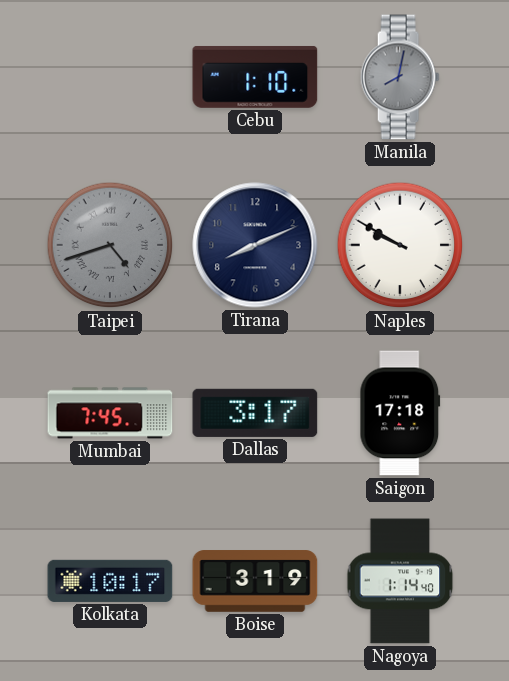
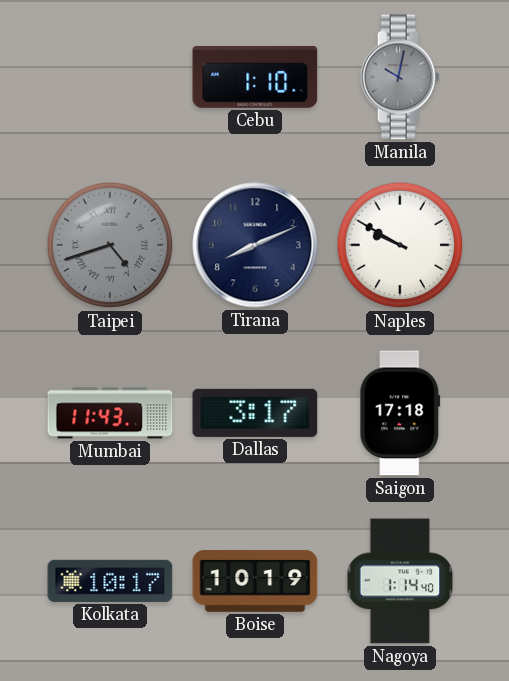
Manila: 8:02 -> 10:02
Mumbai: 7:45 -> 11:43
Boise: 3:19 -> 10:19
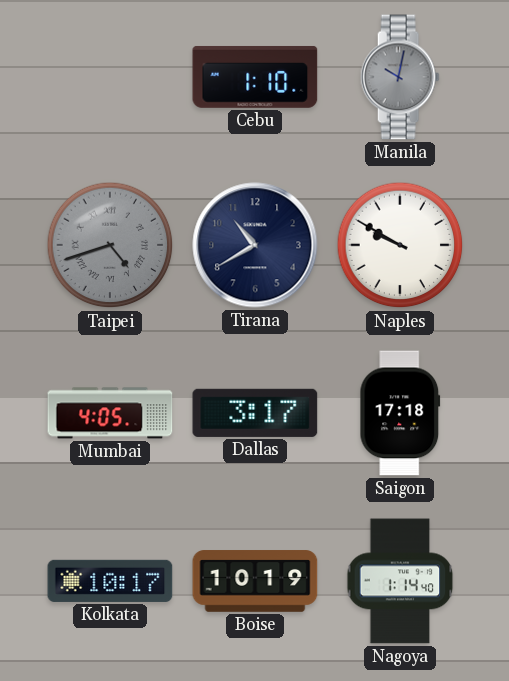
Tirana: 8:11 -> 10:40
Mumbai: 11:43 -> 4:05
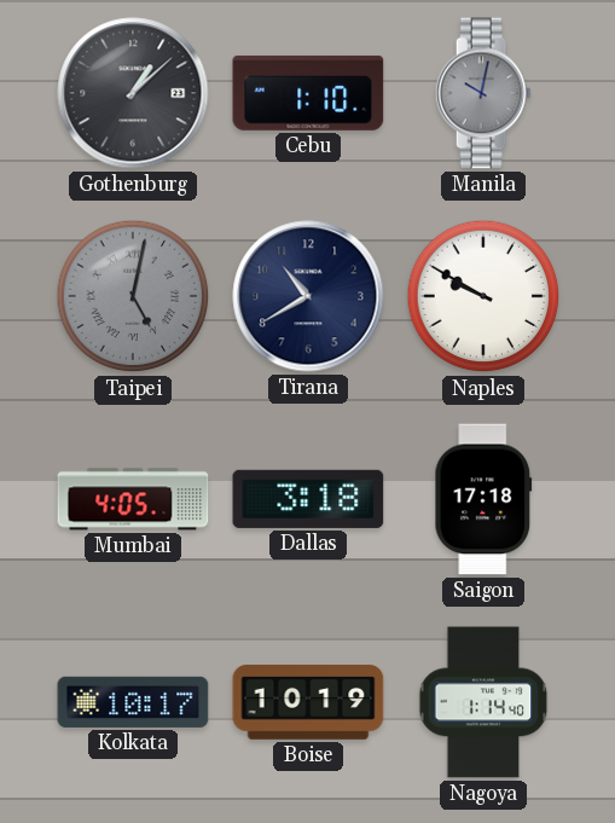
Gothenburg: none -> 1:08
Taipei: 4:42 -> 5:02
Dallas: 3:17 -> 3:18
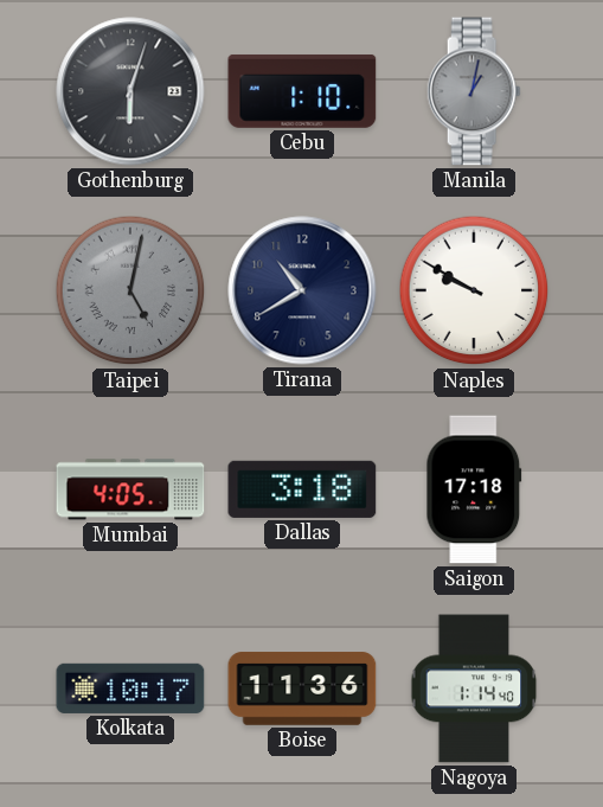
Gothenburg: 1:08 -> 6:03
Manila: 10:02 -> 1:02
Boise: 10:19 -> 11:36
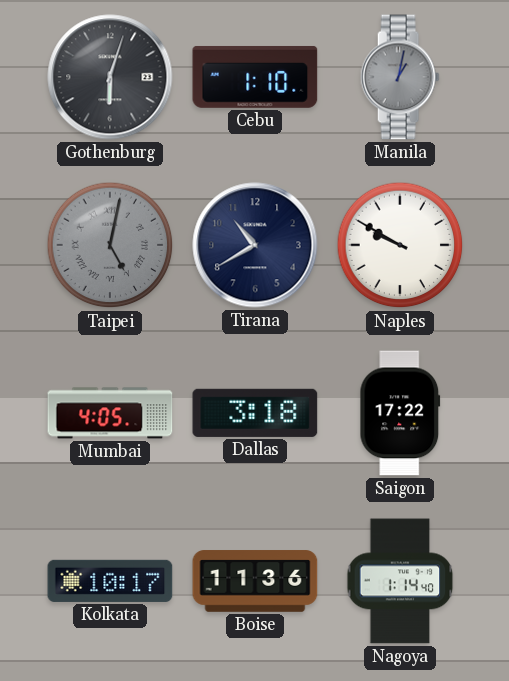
Saigon: 17:18 -> 17:22
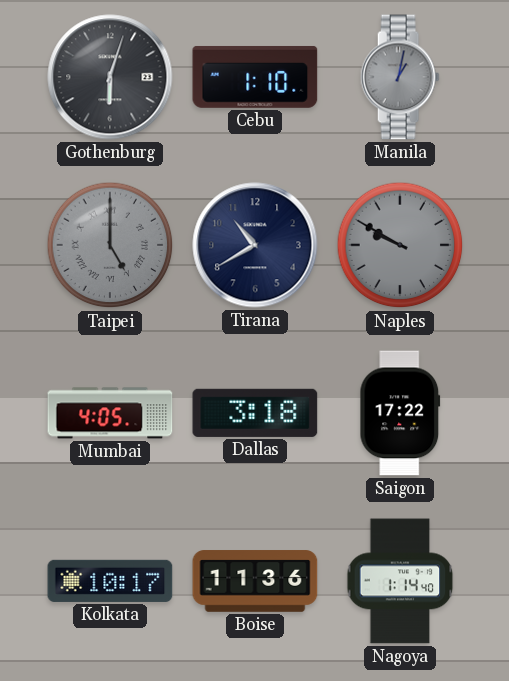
Taipei: 5:02 -> 5:00
Naples dial: white -> grey
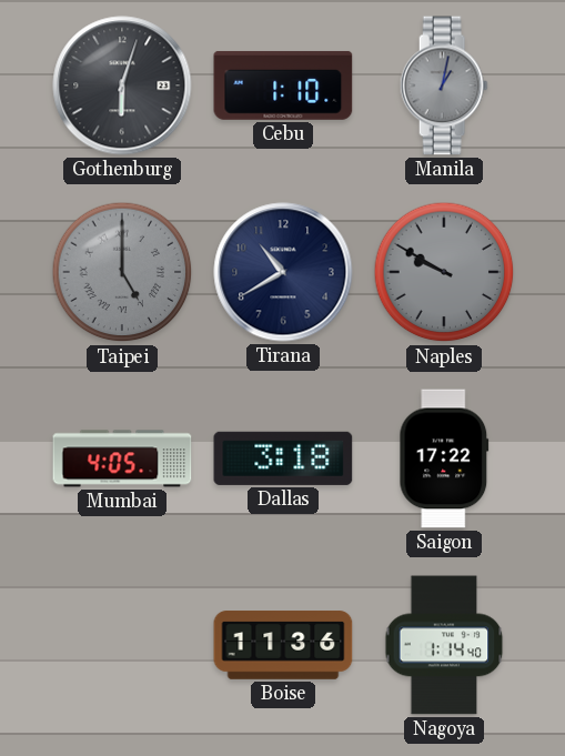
Kolkata: 10:17 -> none
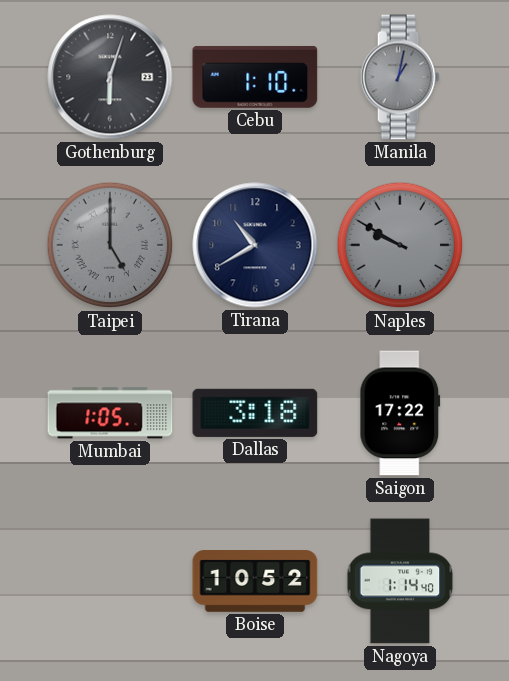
Mumbai: 4:05 -> 1:05
Boise: 11:36 -> 10:52
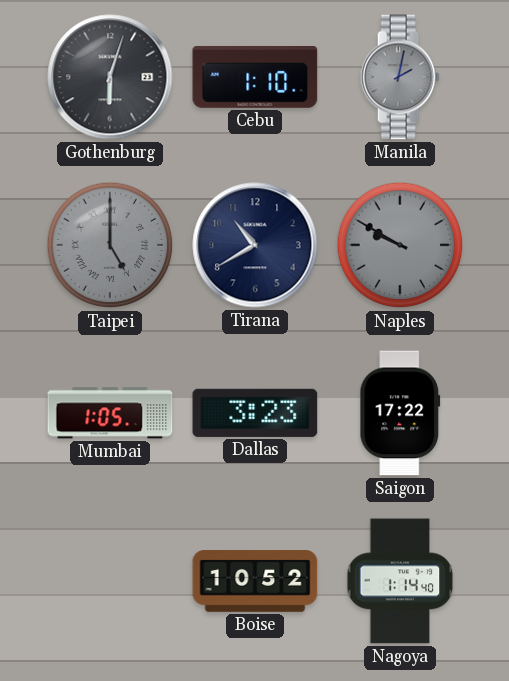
Manila: 1:02 -> 2:02
Dallas: 3:18 -> 3:23
